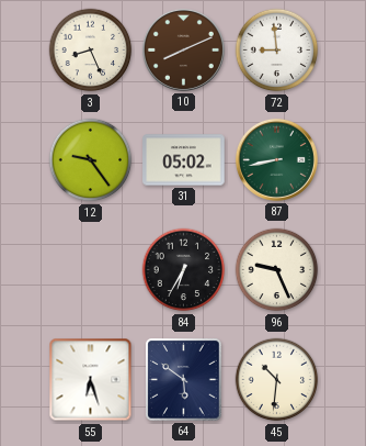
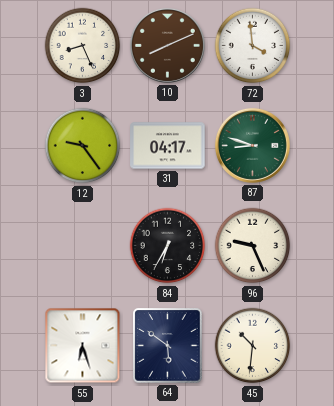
72: 8:59 -> 3:59
31: 05:02 -> 04:17
87: 8:43 -> 8:48
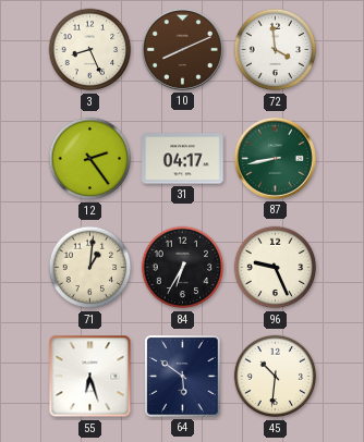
12: 9:24 -> 2:24
87: 8:48 -> 8:43
71: none -> 1:01
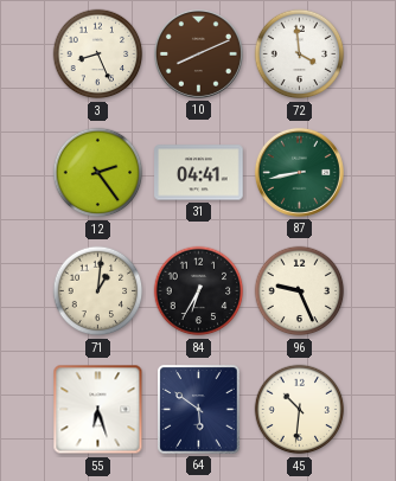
31: 04:17 -> 04:41
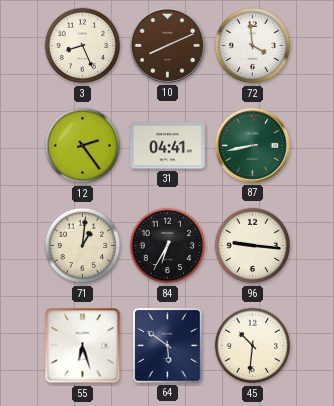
96: 9:26 -> 9:16
